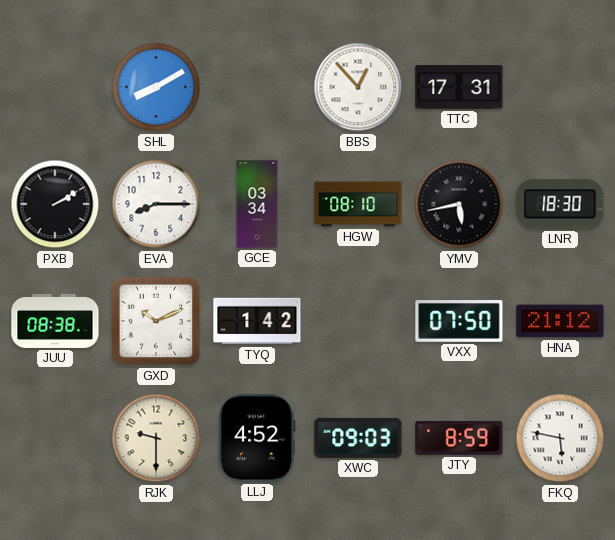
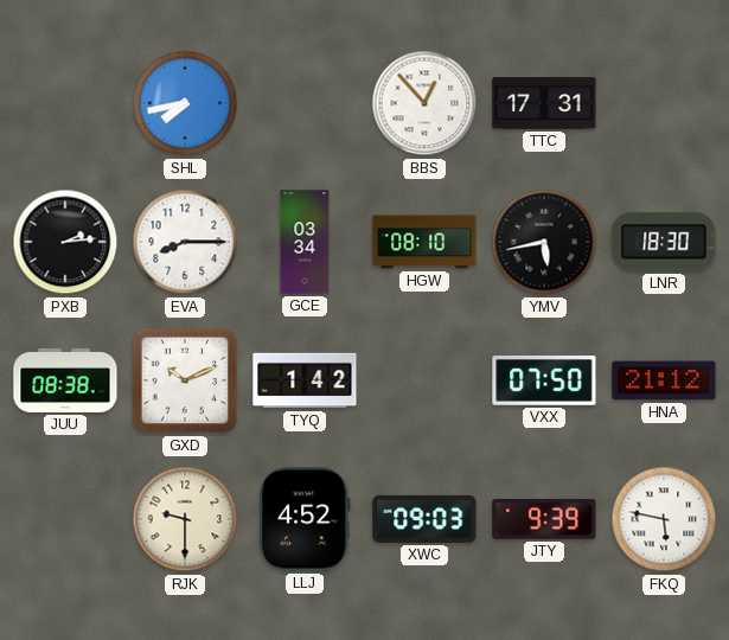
SHL: 8:10 -> 7:43
PXB: 2:10 -> 2:14
JTY: 8:59 -> 9:39
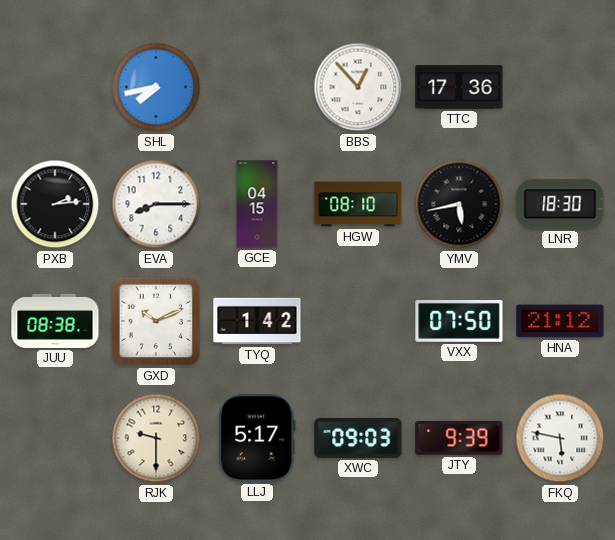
TTC: 17:31 -> 17:36
GCE: 03:34 -> 04:15
LLJ: 4:52 -> 5:17
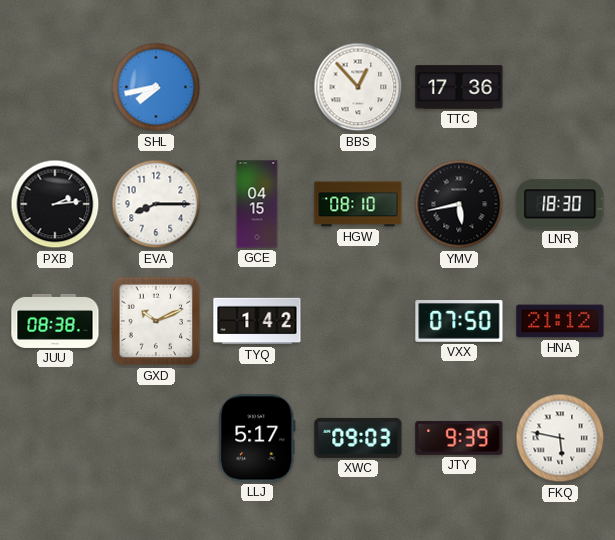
RJK: 9:30 -> none
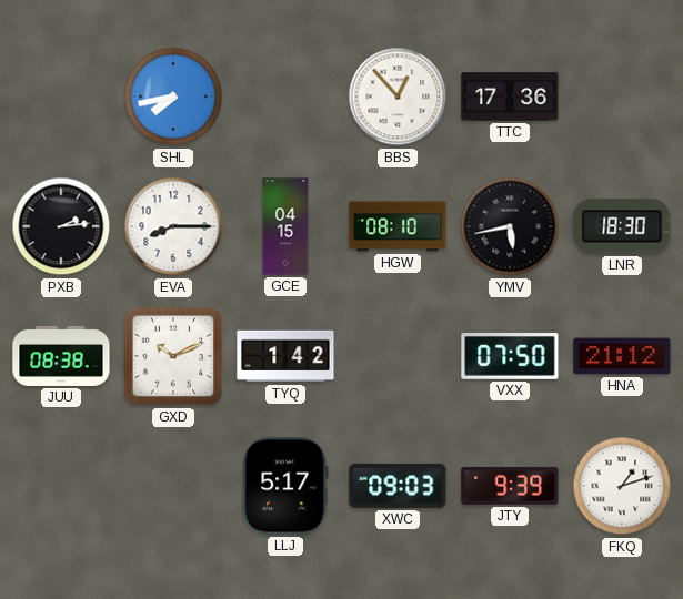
FKQ: 5:47 -> 1:12
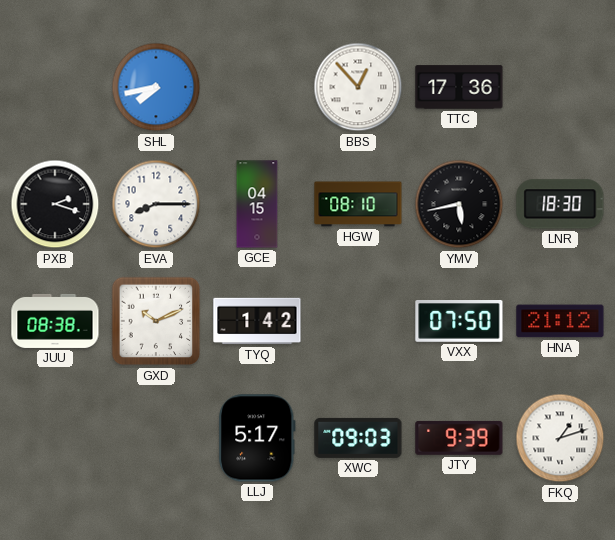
PXB: 2:14 -> 2:18
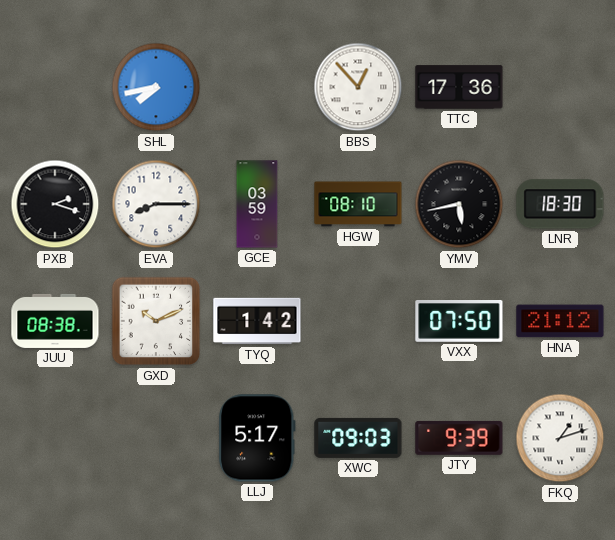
GCE: 04:15 -> 03:59
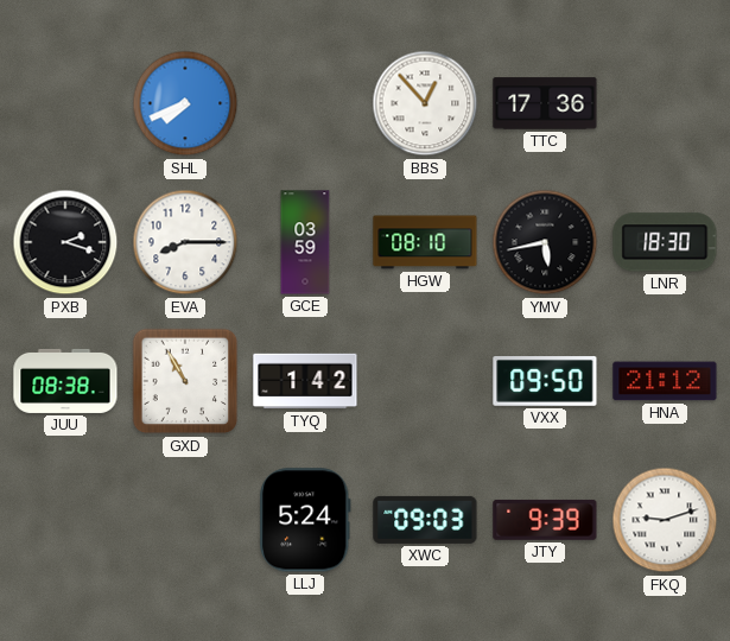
SHL: 7:43 -> 7:41
GXD: 10:11 -> 10:55
VXX: 07:50 -> 09:50
LLJ: 5:17 -> 5:24
FKQ: 1:12 -> 9:12
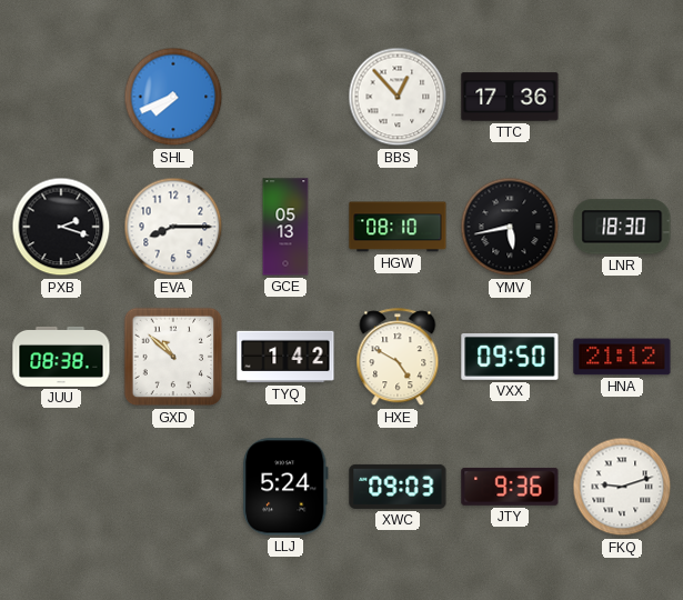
GCE: 03:59 -> 05:13
GXD: 10:55 -> 10:52
HXE: none -> 4:50
JTY: 9:39 -> 9:36
